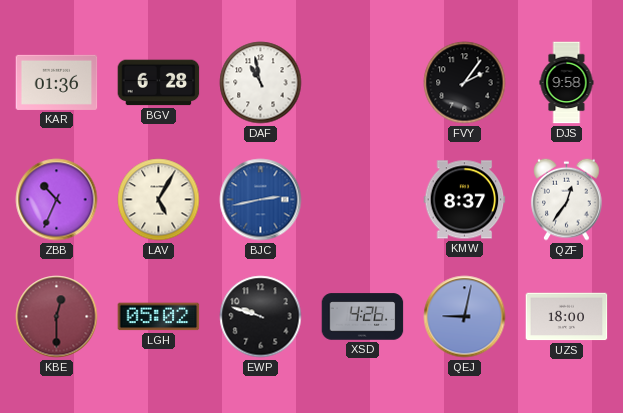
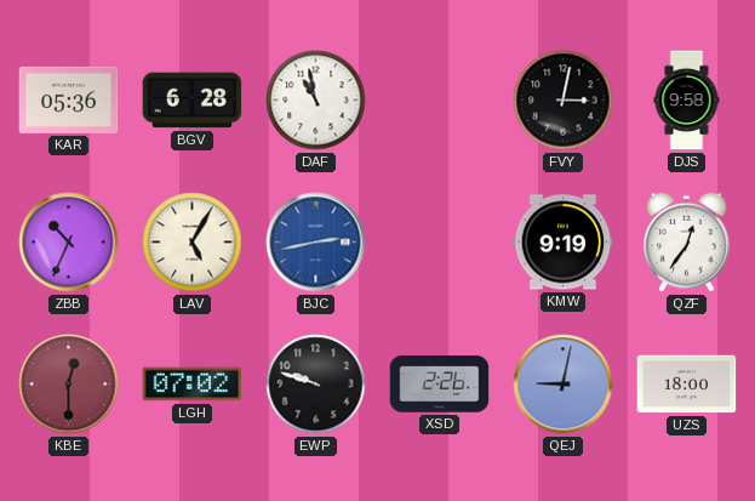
KAR: 01:36 -> 05:36
FVY: 2:06 -> 3:02
KMW: 8:37 -> 9:19
LGH: 05:02 -> 07:02
XSD: 4:26 -> 2:26
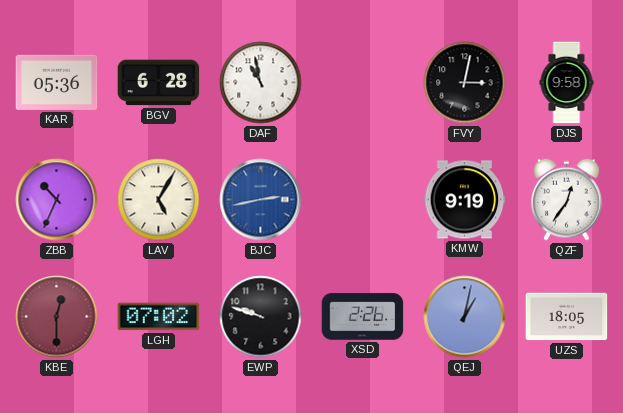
QEJ: 9:02 -> 1:02
UZS: 18:00 -> 18:05
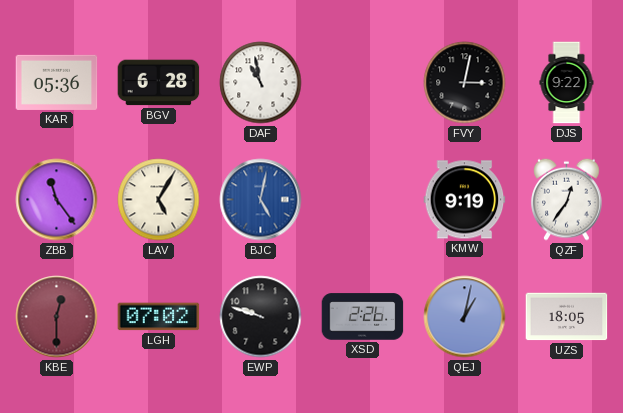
DJS: 9:58 -> 9:22
ZBB: 10:34 -> 11:24
BJC: 2:43 -> 5:02
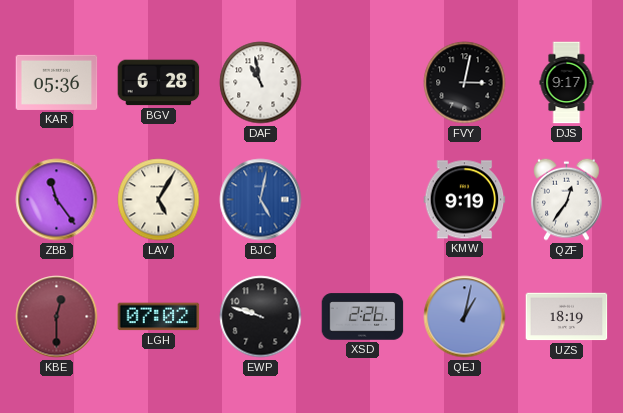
DJS: 9:22 -> 9:17
UZS: 18:05 -> 18:19
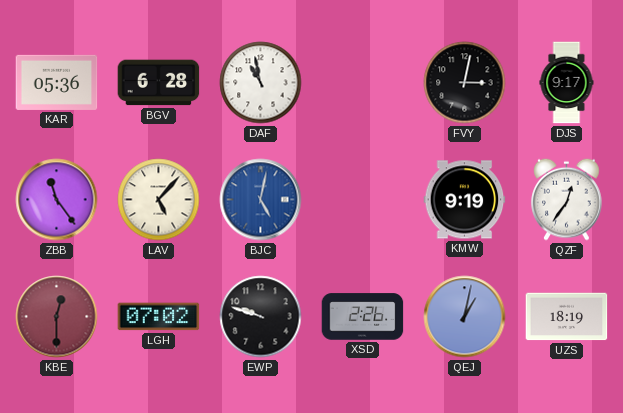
LAV: 5:05 -> 5:07
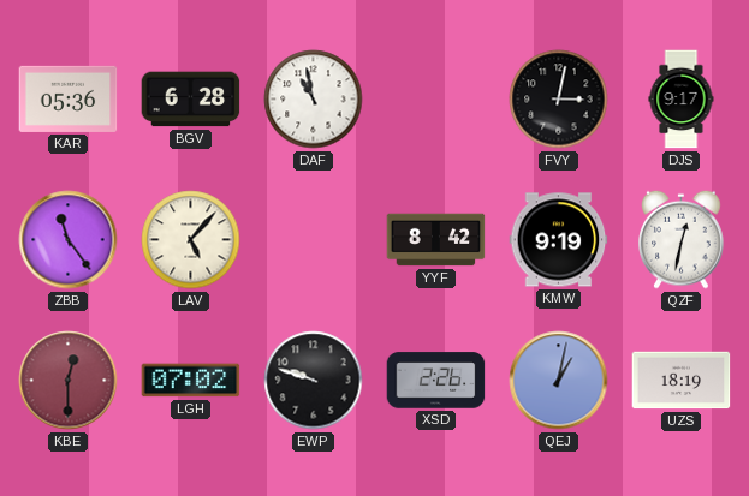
BJC: 5:02 -> none
YYF: none -> 8:42
QZF: 12:36 -> 12:32
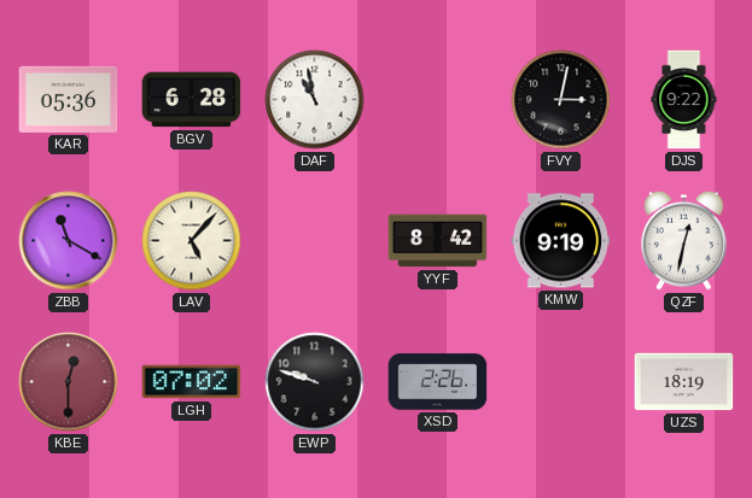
DJS: 9:17 -> 9:22
ZBB: 11:24 -> 11:20
QEJ: 1:02 -> none
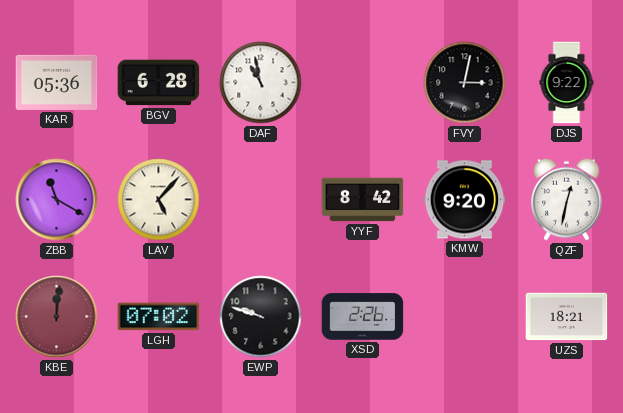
KMW: 9:19 -> 9:20
KBE: 12:30 -> 12:01
UZS: 18:19 -> 18:21
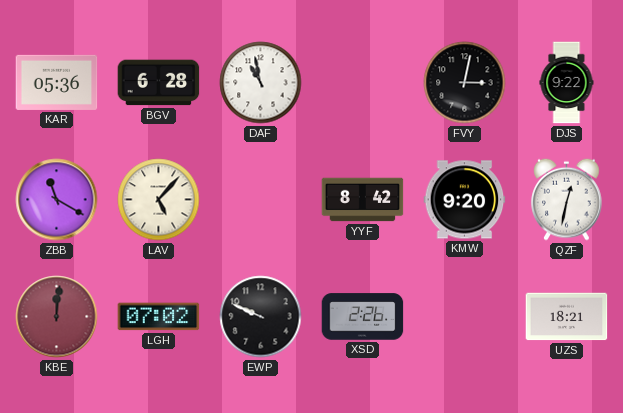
EWP: 9:48 -> 9:49
